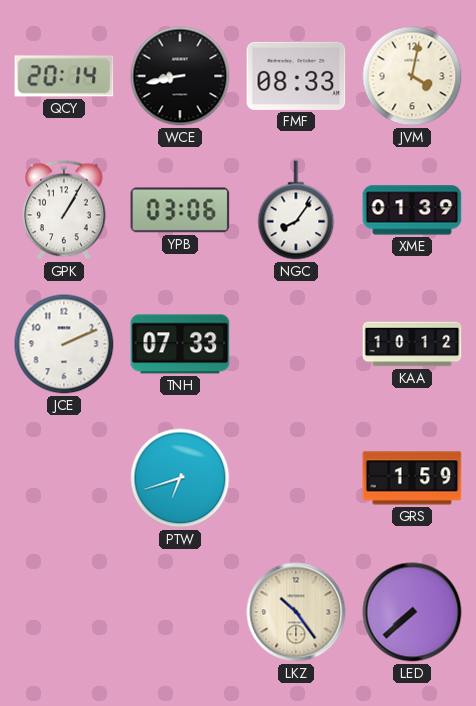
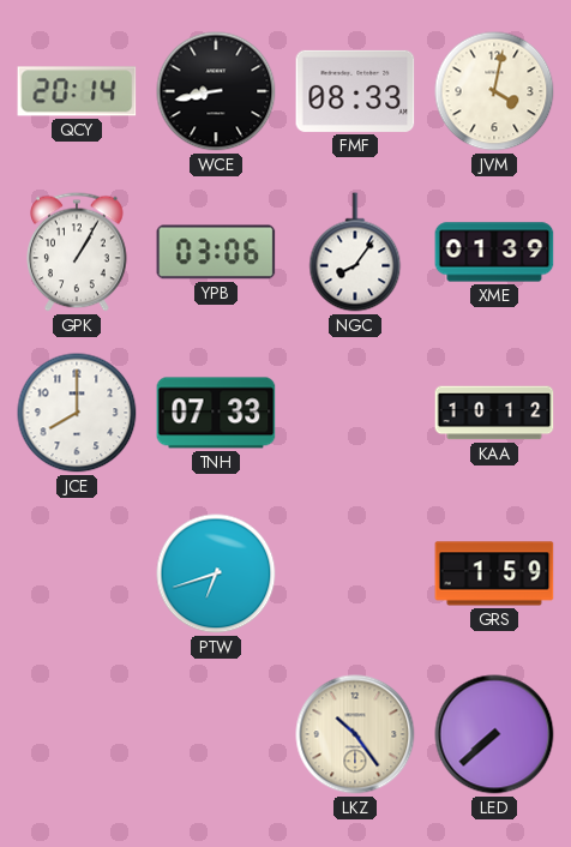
JCE: 2:11 -> 8:00
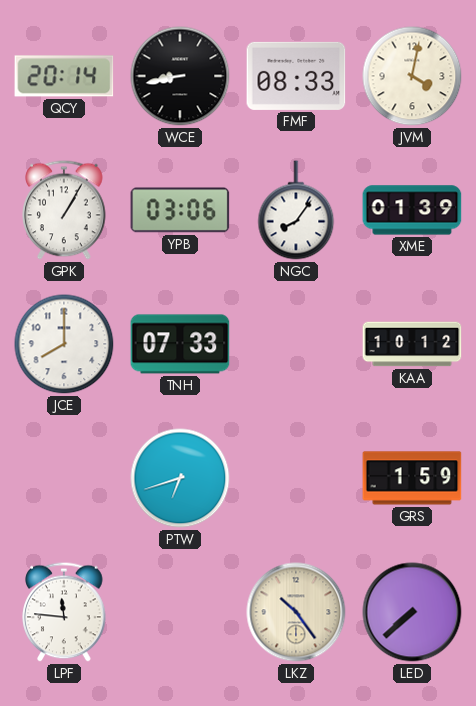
LPF: none -> 11:46
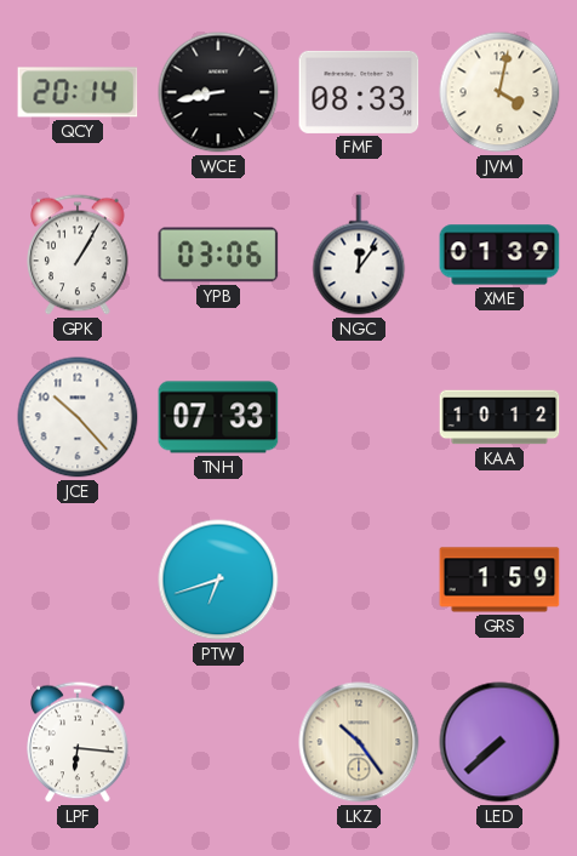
NGC: 8:06 -> 12:06
JCE: 8:00 -> 10:23
LPF: 11:46 -> 6:16
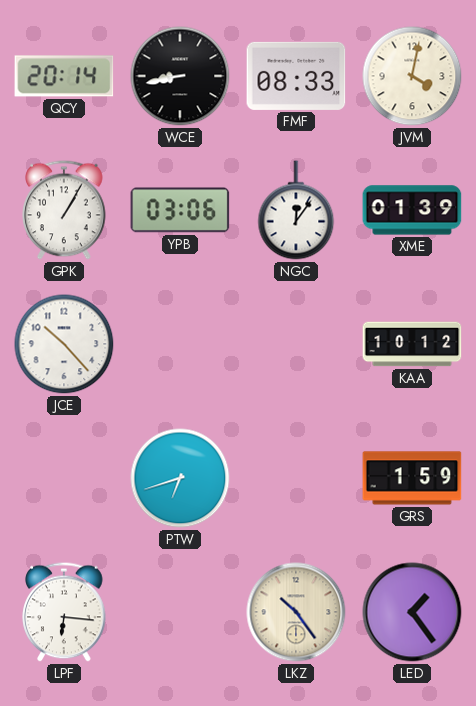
TNH: 07:33 -> none
LED: 7:38 -> 1:24
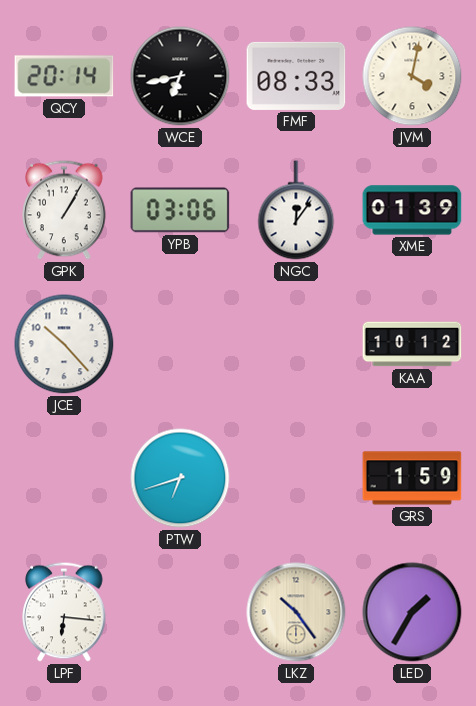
WCE: 8:43 -> 6:43
LED: 1:24 -> 1:35
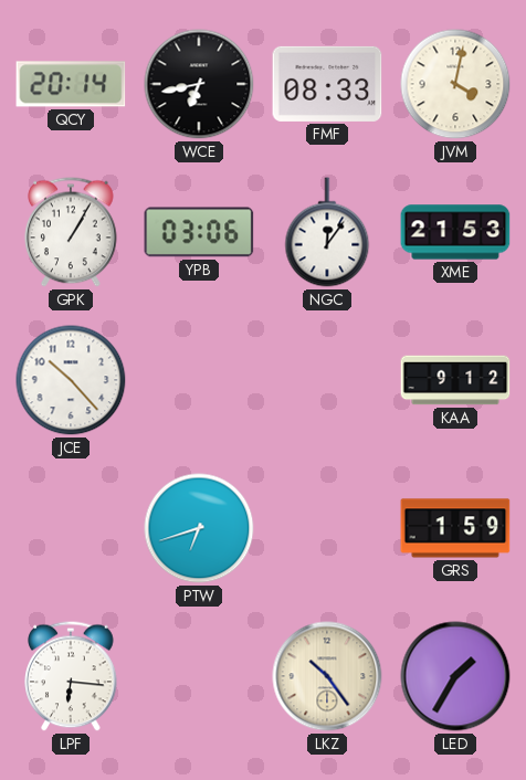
XME: 01:39 -> 21:53
KAA: 10:12 -> 9:12
